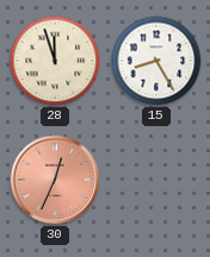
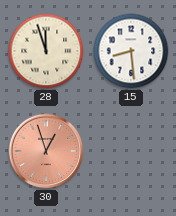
15: 8:25 -> 8:29
30: 12:34 -> 12:57
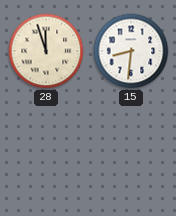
15: 8:29 -> 8:31
30: 12:57 -> none
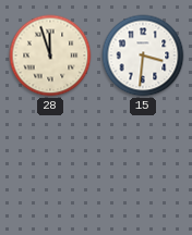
15: 8:31 -> 3:31
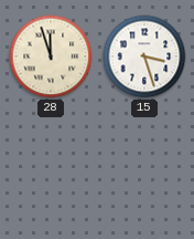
15: 3:31 -> 3:27
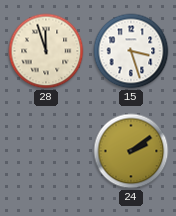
24: none -> 2:09
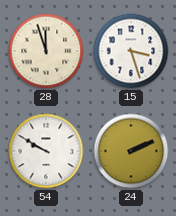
54: none -> 9:50
24: 2:09 -> 2:11
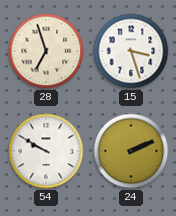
28: 11:57 -> 6:57
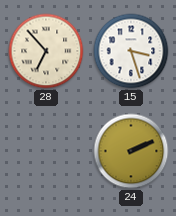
28: 6:57 -> 6:53
54: 9:50 -> none
